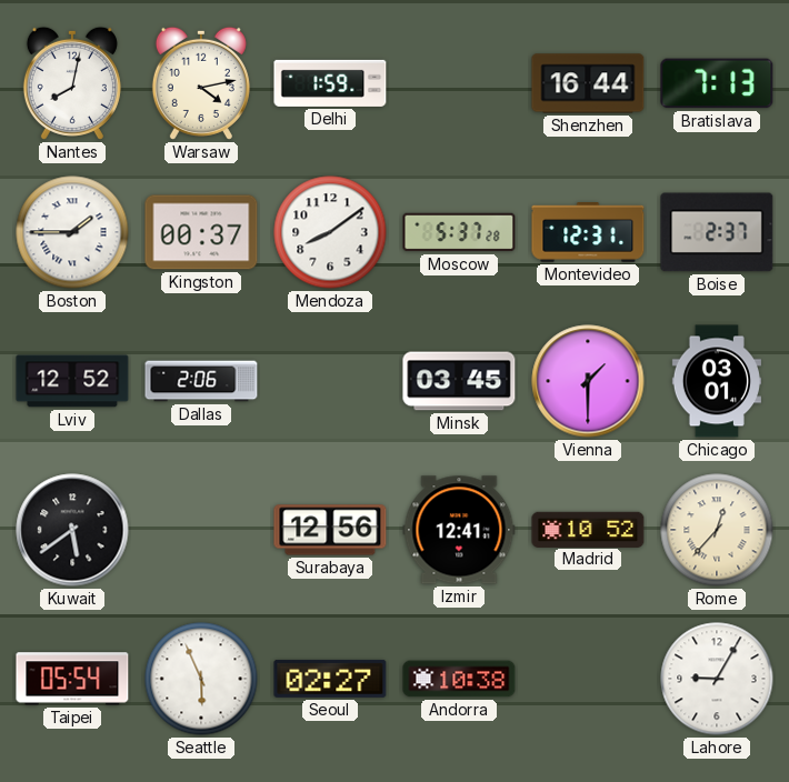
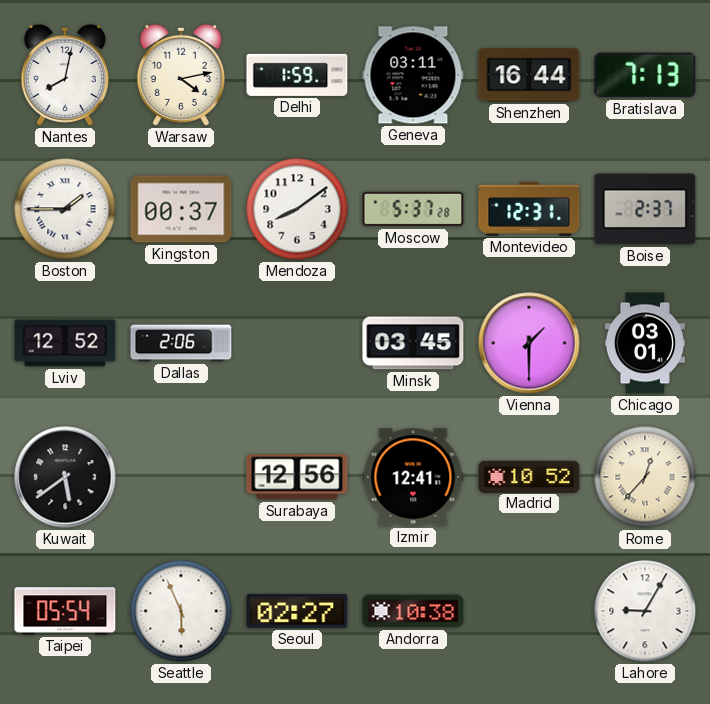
Geneva: none -> 03:11
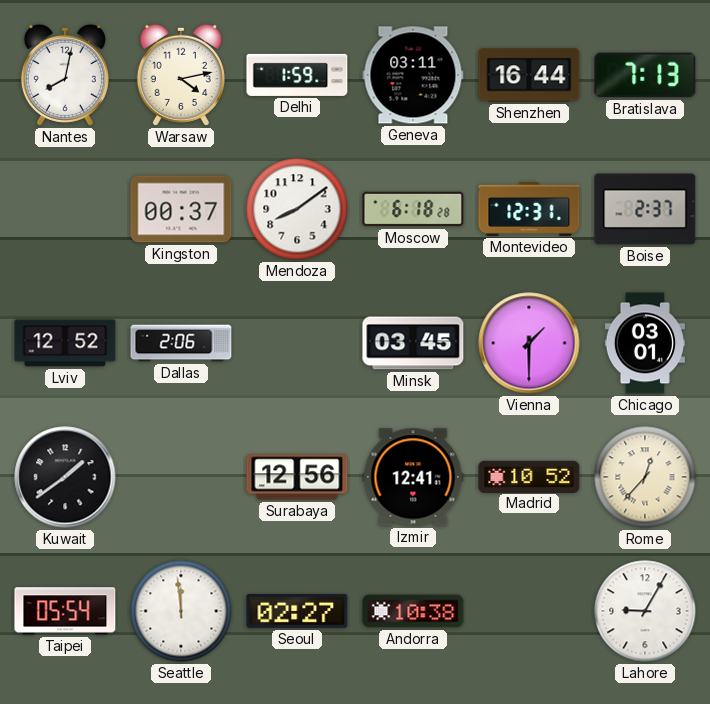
Boston: 1:45 -> none
Moscow: 5:37 -> 6:18
Kuwait: 5:39 -> 1:39
Seattle: 5:56 -> 11:59
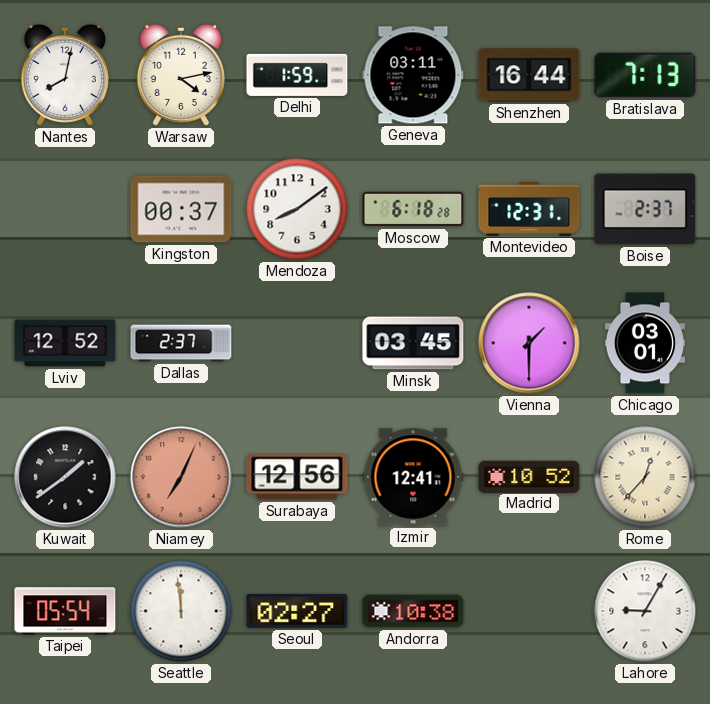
Dallas: 2:06 -> 2:37
Niamey: none -> 7:04
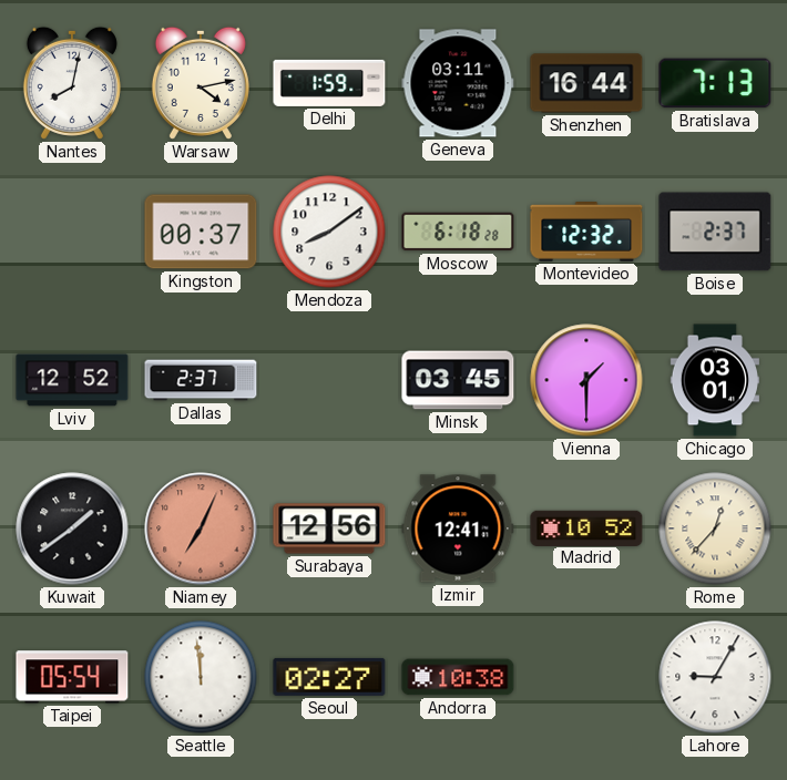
Montevideo: 12:31 -> 12:32
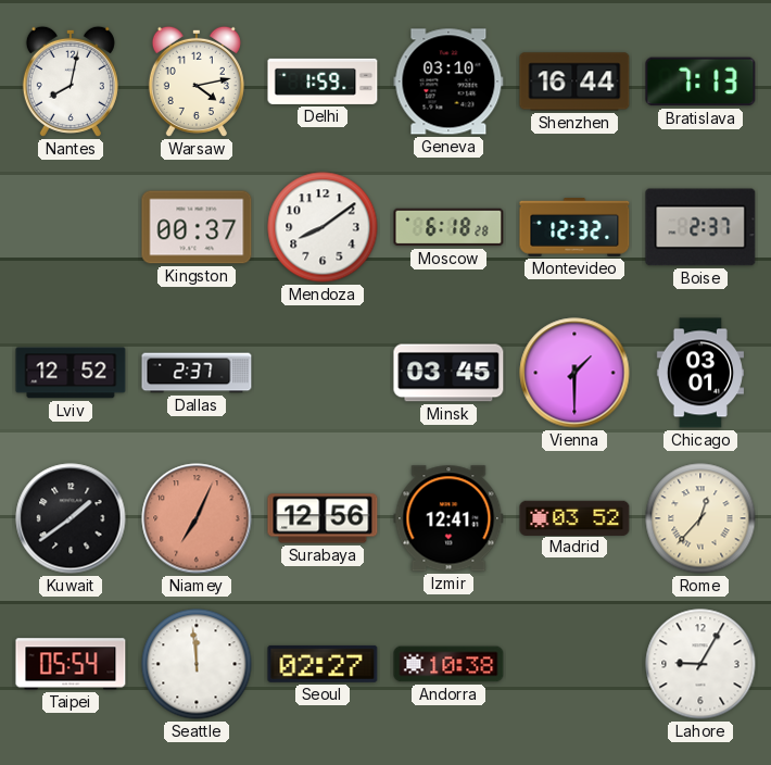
Geneva: 03:11 -> 03:10
Madrid: 10:52 -> 03:52
